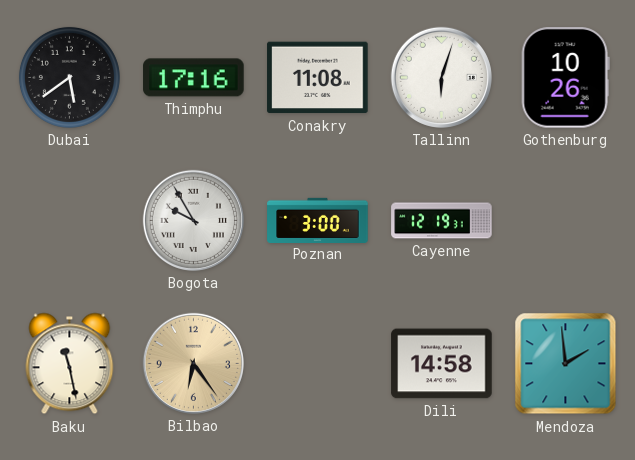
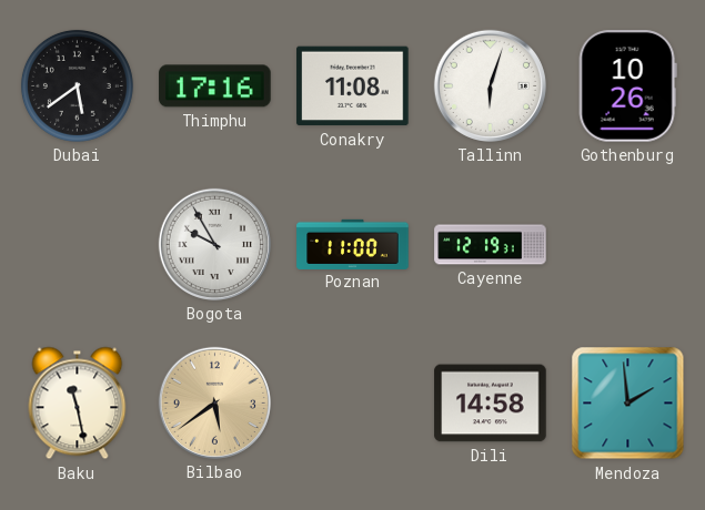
Poznan: 3:00 -> 11:00
Bilbao: 6:24 -> 5:39
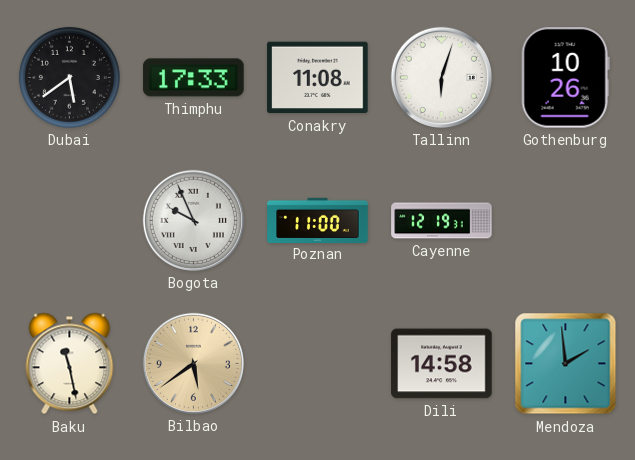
Thimphu: 17:16 -> 17:33
Bogota: 9:55 -> 9:56
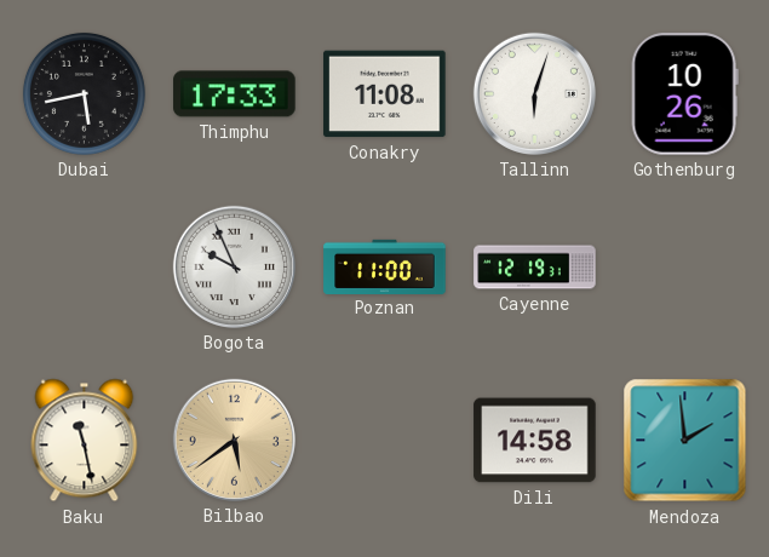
Dubai: 5:39 -> 5:43
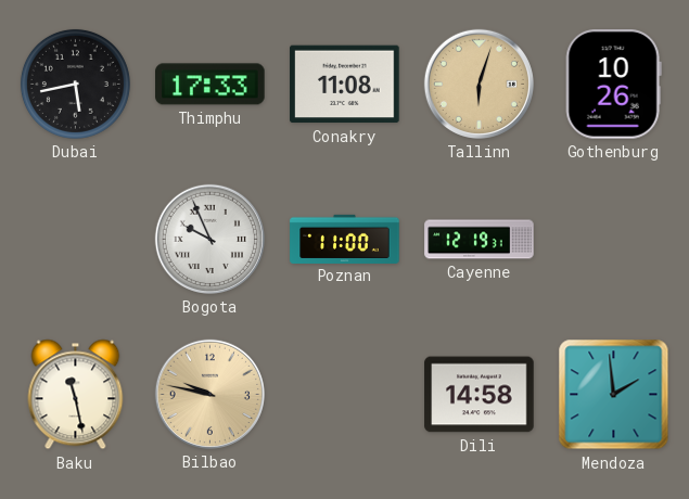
Tallinn dial: white -> champagne
Bilbao: 5:39 -> 9:47
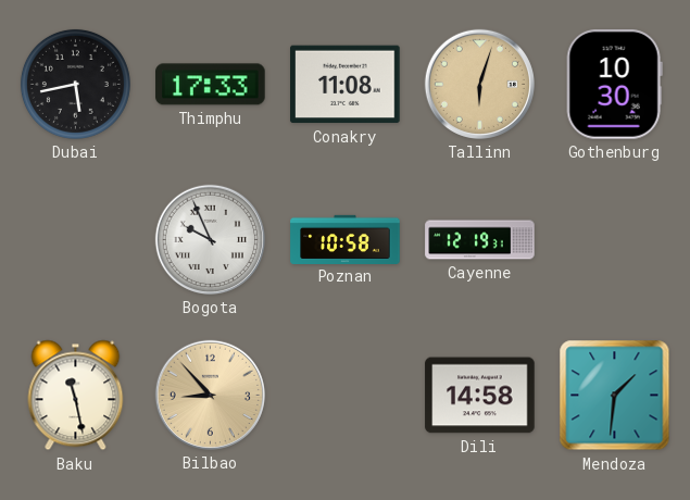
Gothenburg: 10:26 -> 10:30
Poznan: 11:00 -> 10:58
Bilbao: 9:47 -> 8:53
Mendoza: 1:59 -> 1:31
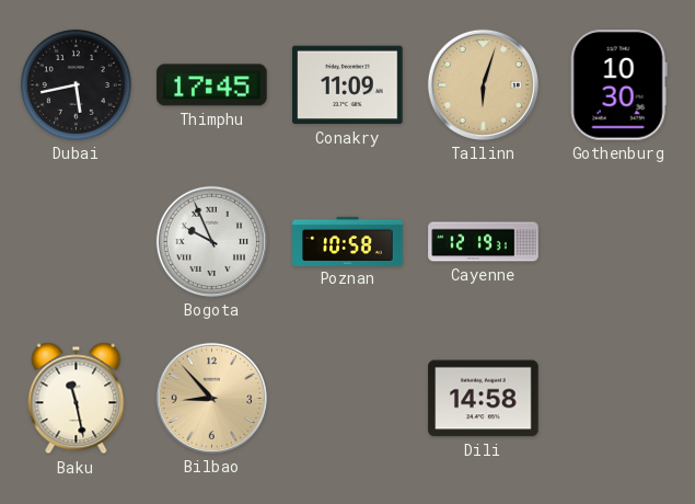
Thimphu: 17:33 -> 17:45
Conakry: 11:08 -> 11:09
Mendoza: 1:31 -> none
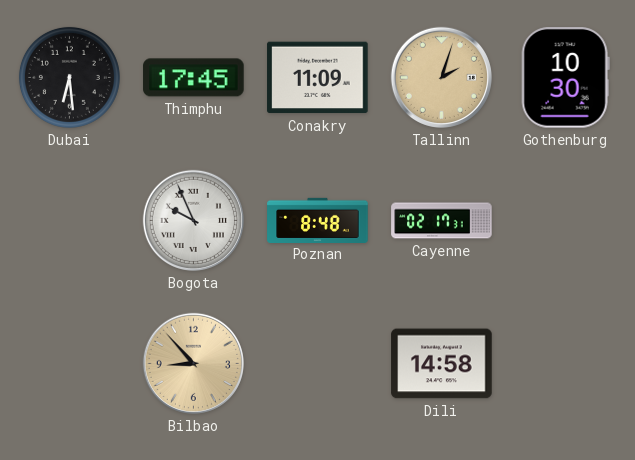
Dubai: 5:43 -> 6:29
Tallinn: 6:03 -> 2:03
Poznan: 10:58 -> 8:48
Cayenne: 12:19 -> 02:17
Baku: 11:28 -> none
